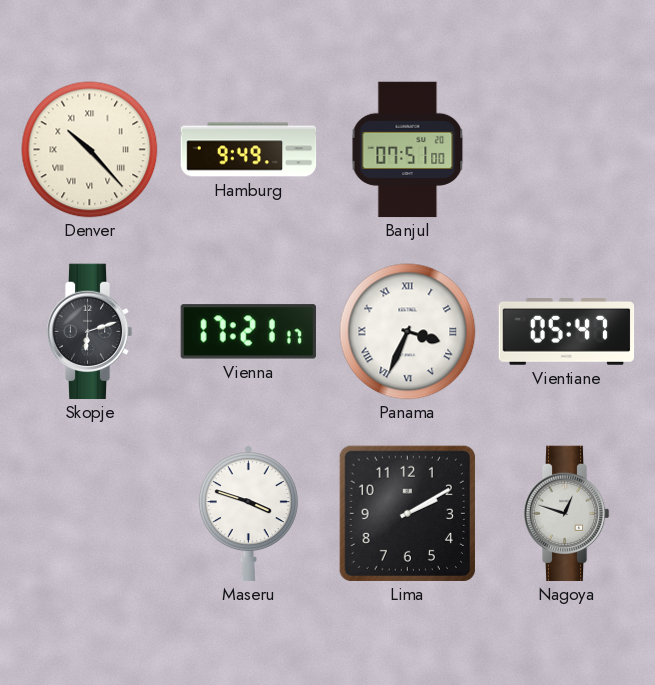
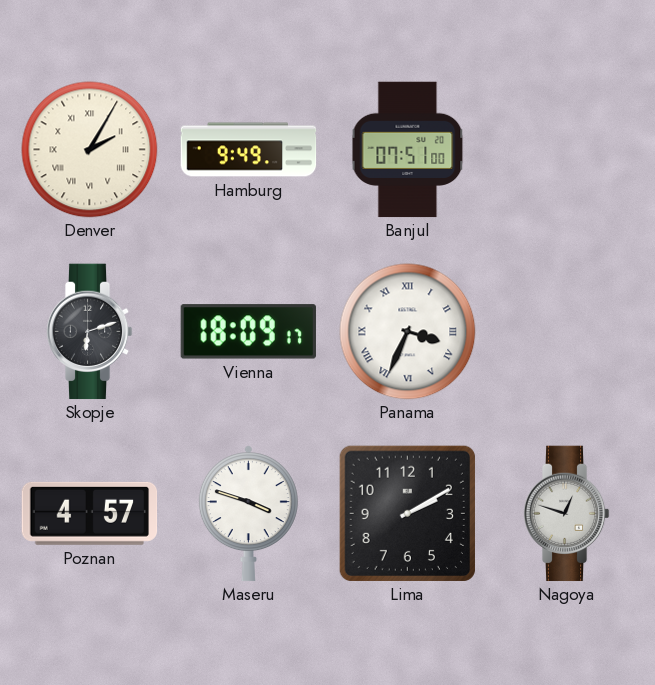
Denver: 10:23 -> 2:05
Vienna: 17:21 -> 18:09
Vientiane: 05:47 -> none
Poznan: none -> 4:57
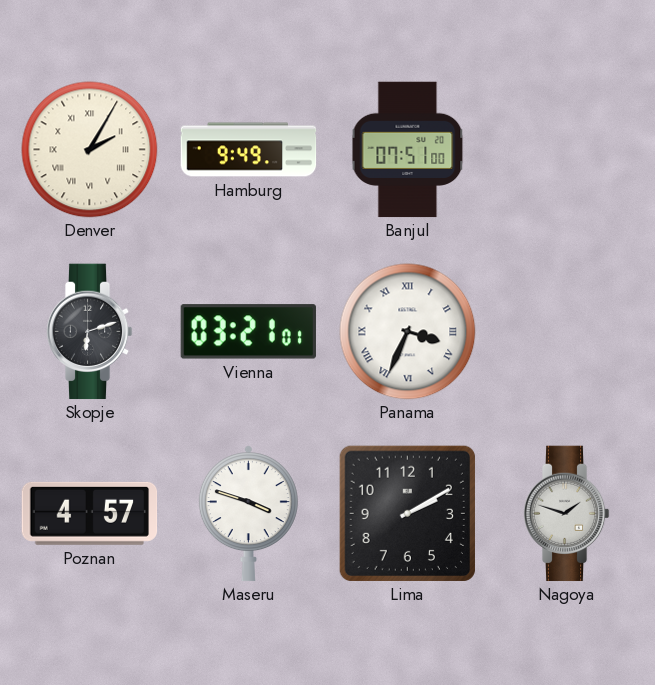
Vienna: 18:09 -> 03:21
Nagoya: 12:48 -> 1:48
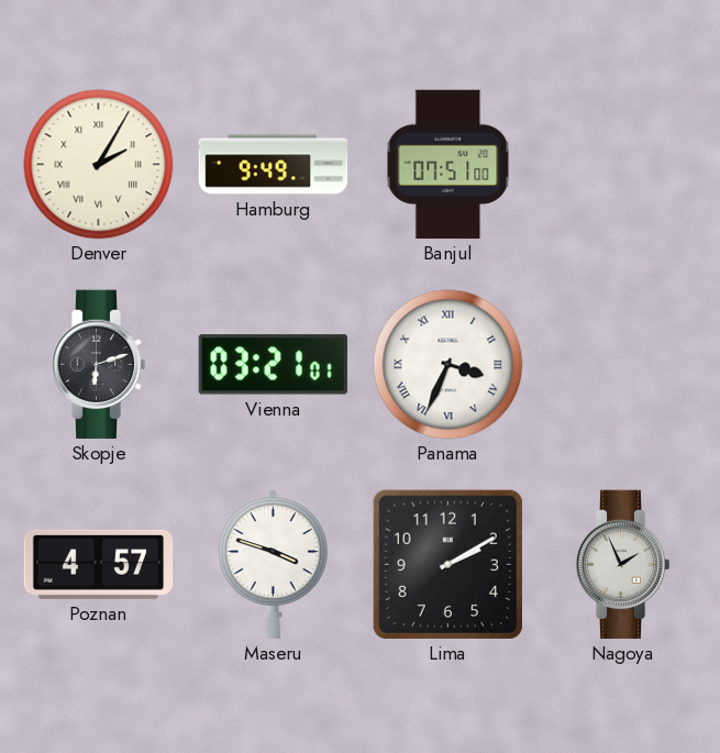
Nagoya: 1:48 -> 1:56
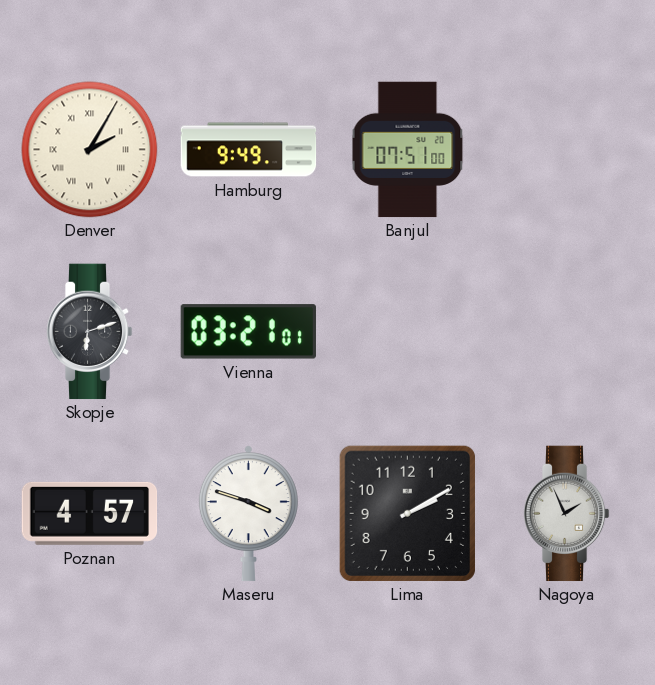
Panama: 3:34 -> none
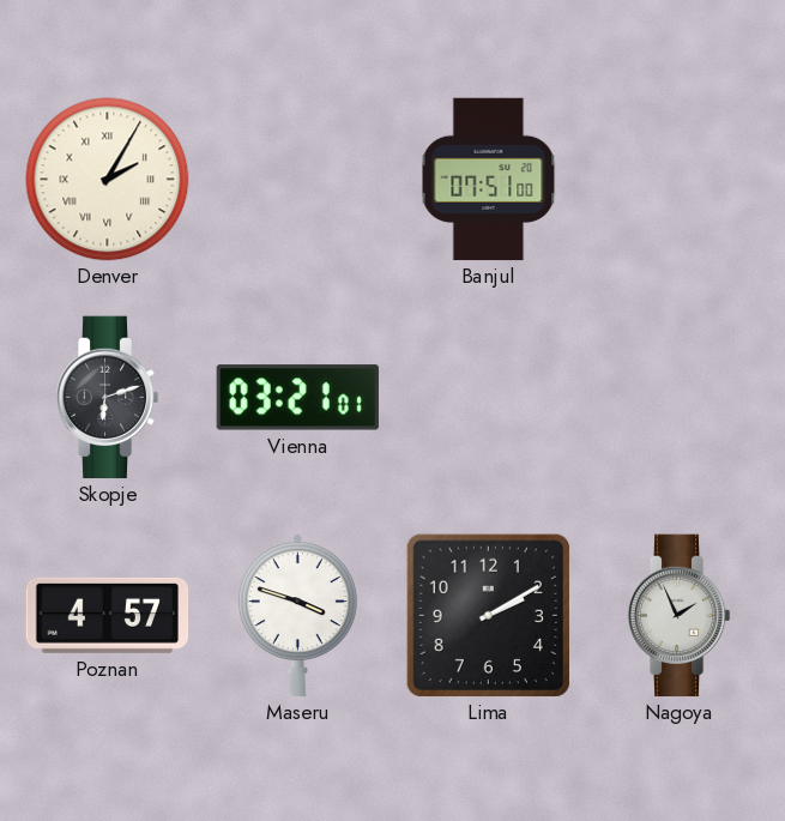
Hamburg: 9:49 -> none
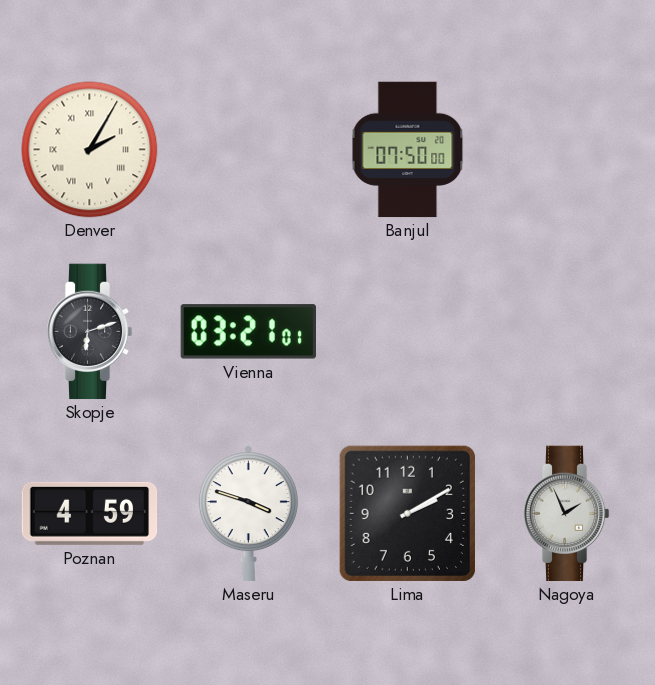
Banjul: 07:51 -> 07:50
Poznan: 4:57 -> 4:59
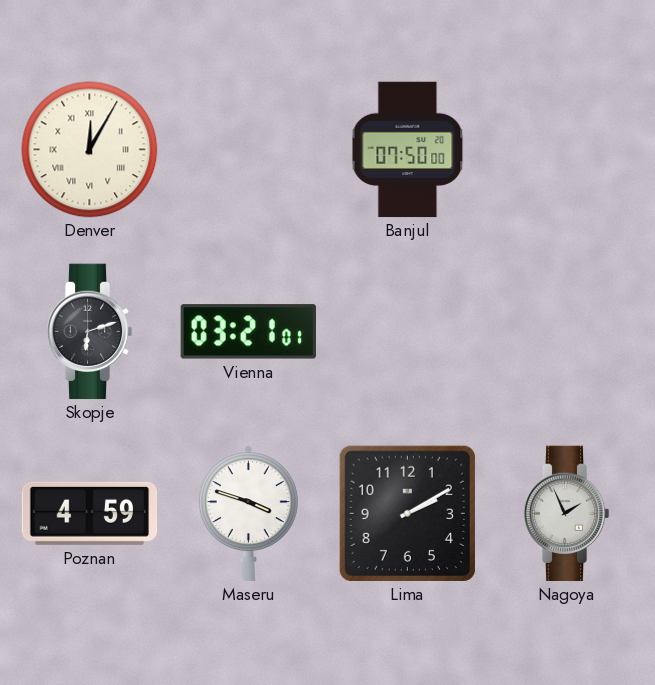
Denver: 2:05 -> 12:05
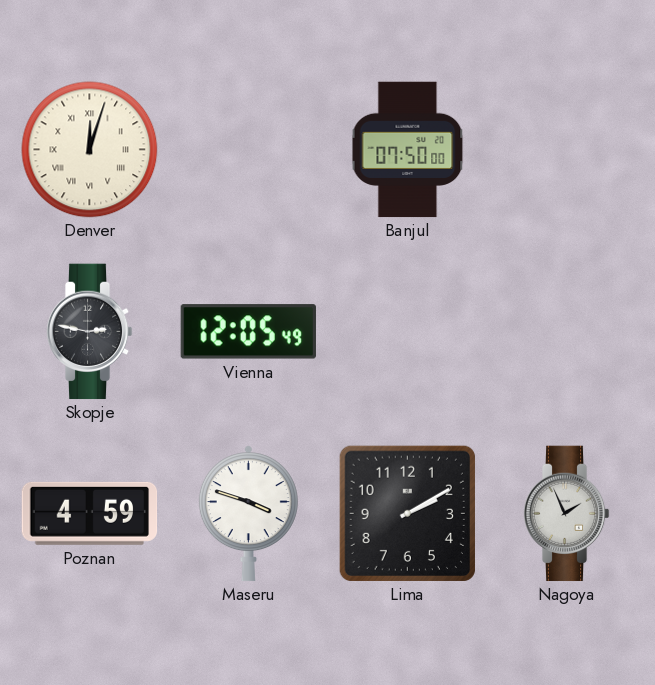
Denver: 12:05 -> 12:03
Skopje: 6:12 -> 2:47
Vienna: 03:21 -> 12:05
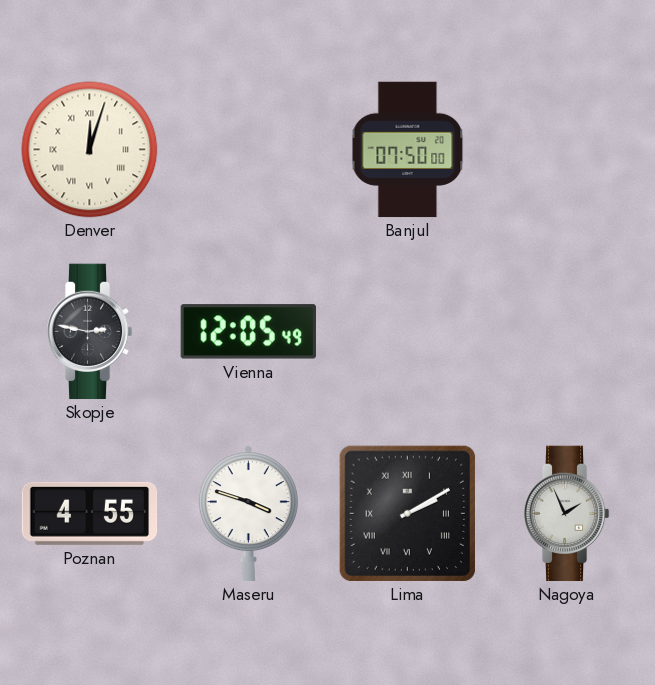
Poznan: 4:59 -> 4:55
Lima numerals: Arabic -> Roman
